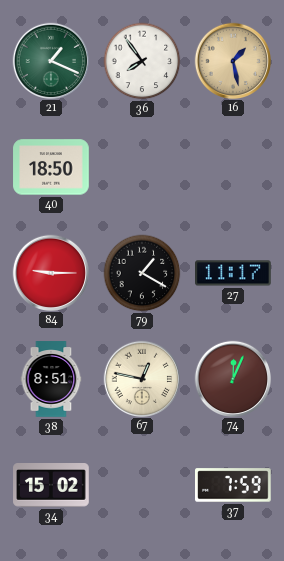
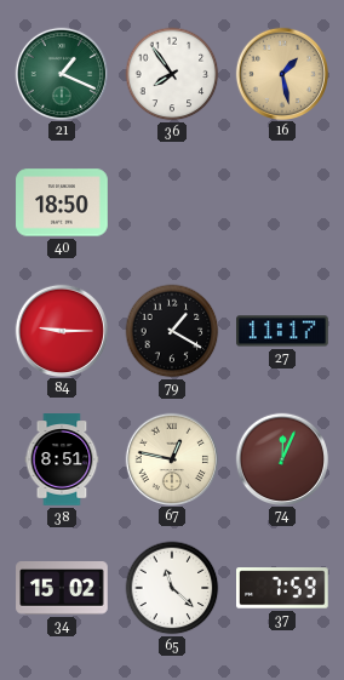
65: none -> 11:22
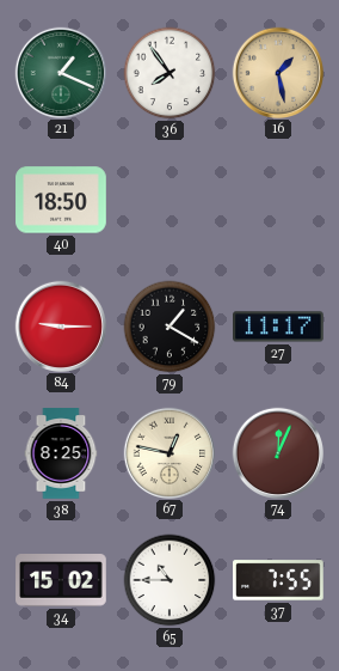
38: 8:51 -> 8:25
65: 11:22 -> 10:45
37: 7:59 -> 7:55
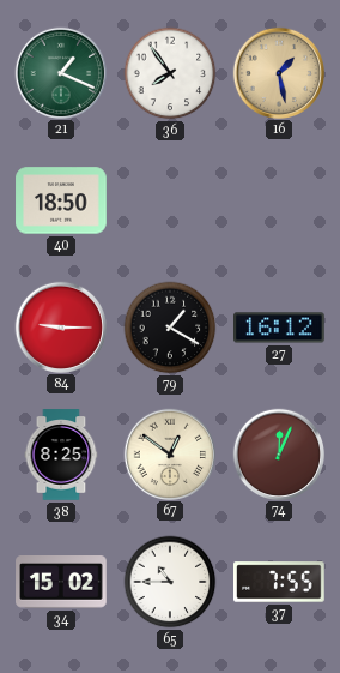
27: 11:17 -> 16:12
67: 12:47 -> 12:51
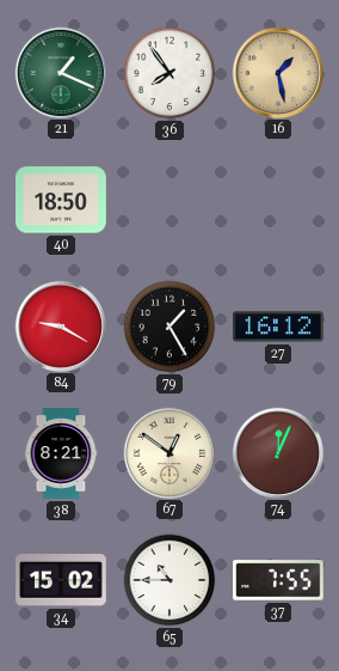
84: 9:15 -> 9:20
79: 1:20 -> 1:25
38: 8:25 -> 8:21
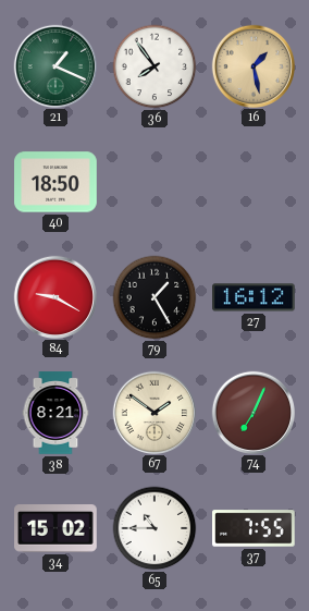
67: 12:51 -> 1:51
74: 12:04 -> 7:04
